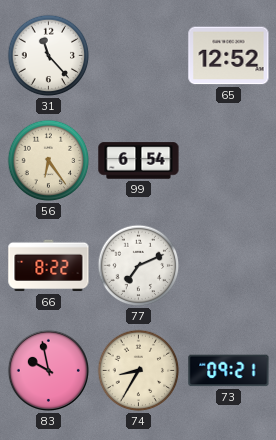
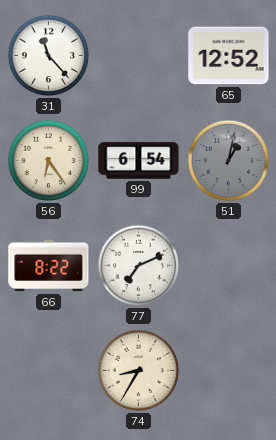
51: none -> 1:02
83: 9:58 -> none
73: 09:21 -> none
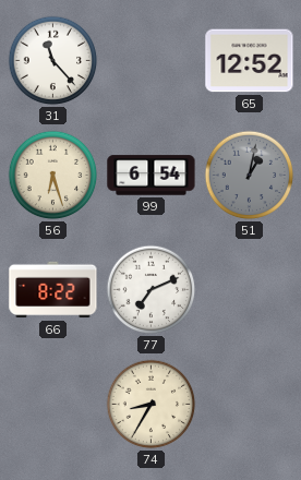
56: 6:24 -> 6:27
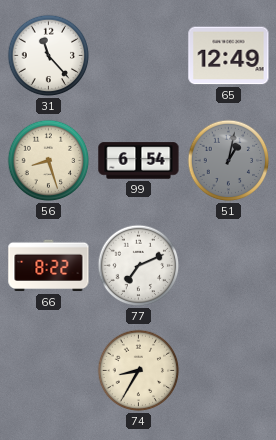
65: 12:52 -> 12:49
56: 6:27 -> 8:27
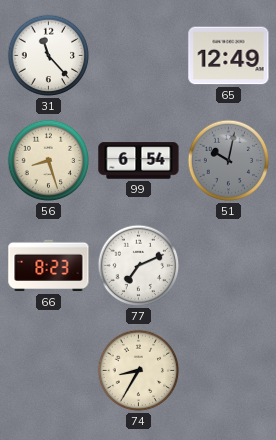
51: 1:02 -> 10:02
66: 8:22 -> 8:23
